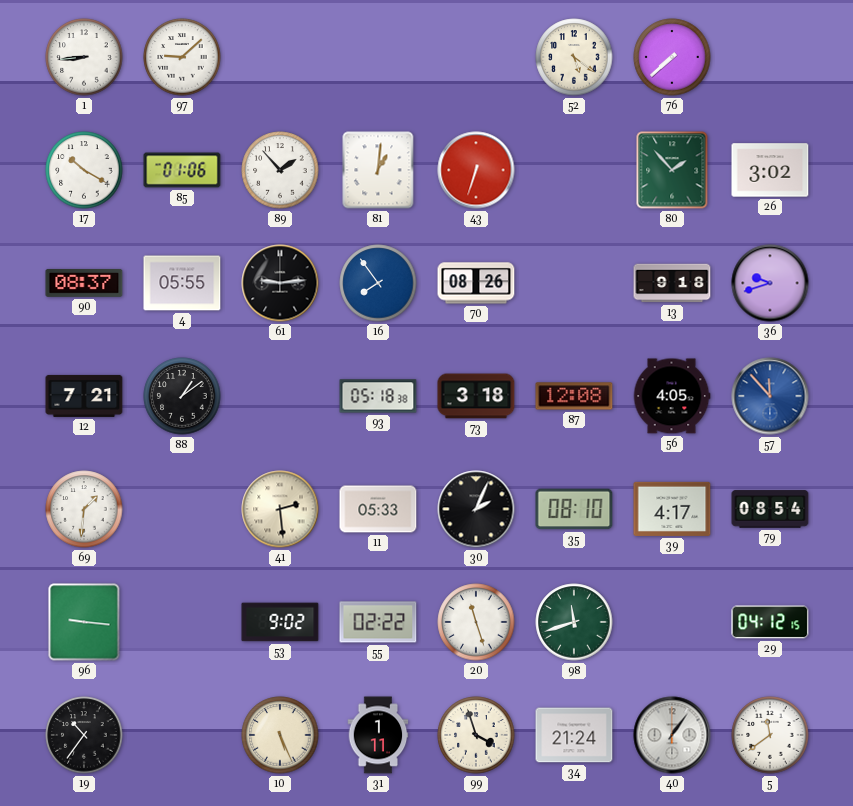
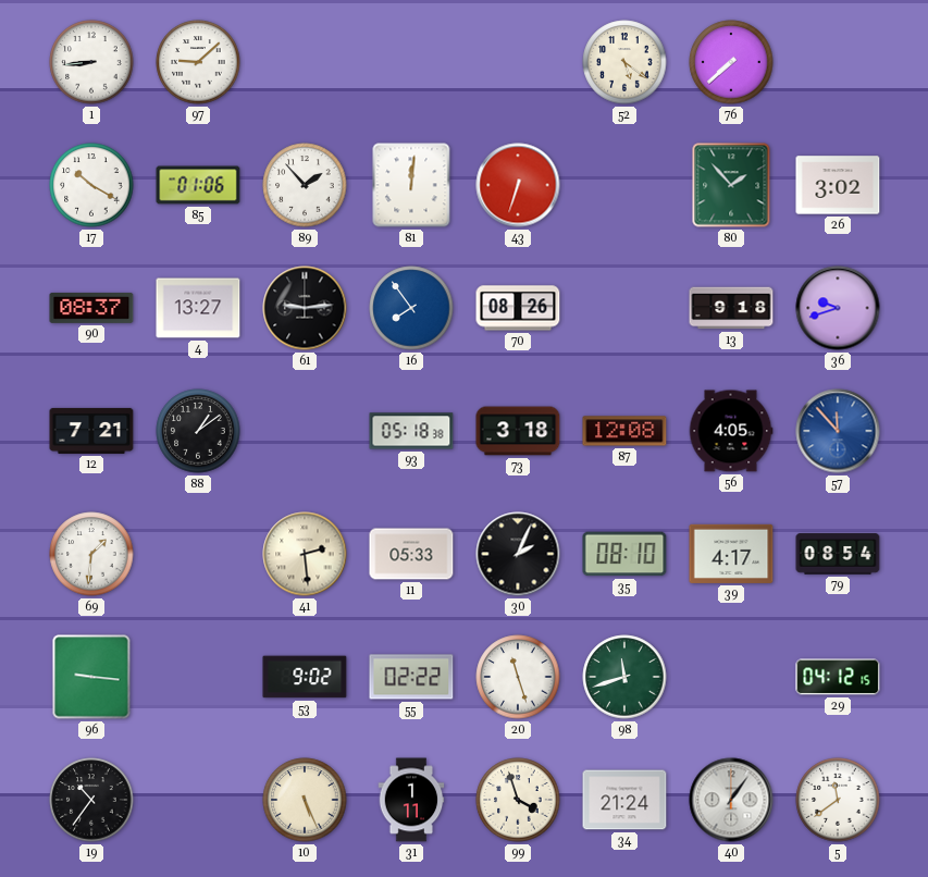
81: 1:01 -> 12:01
4: 05:55 -> 13:27
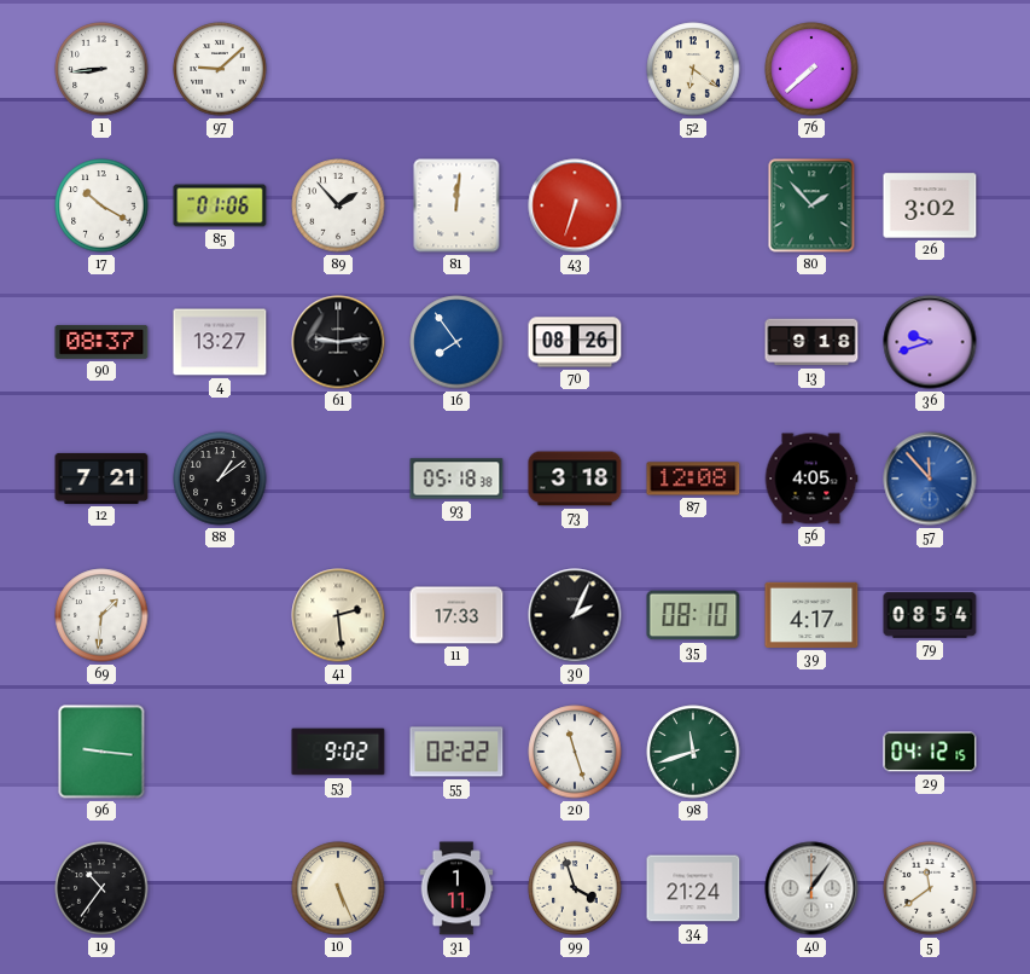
52: 5:21 -> 6:21
11: 05:33 -> 17:33
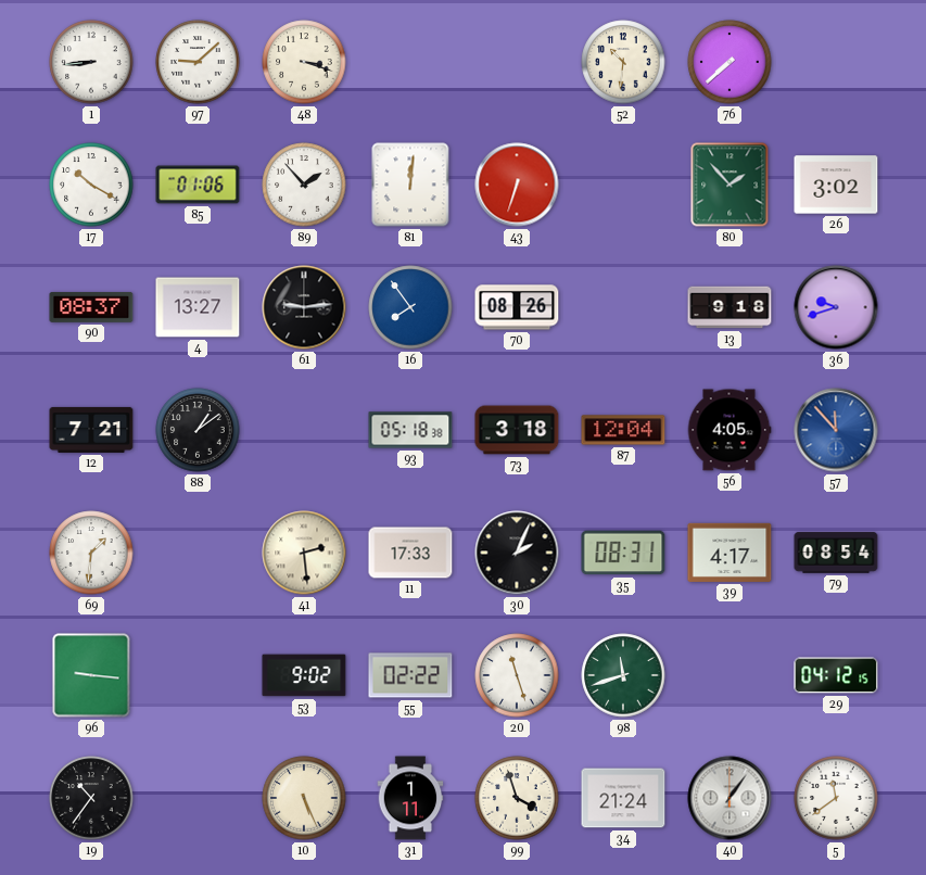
48: none -> 3:18
52: 6:21 -> 10:31
87: 12:08 -> 12:04
35: 08:10 -> 08:31
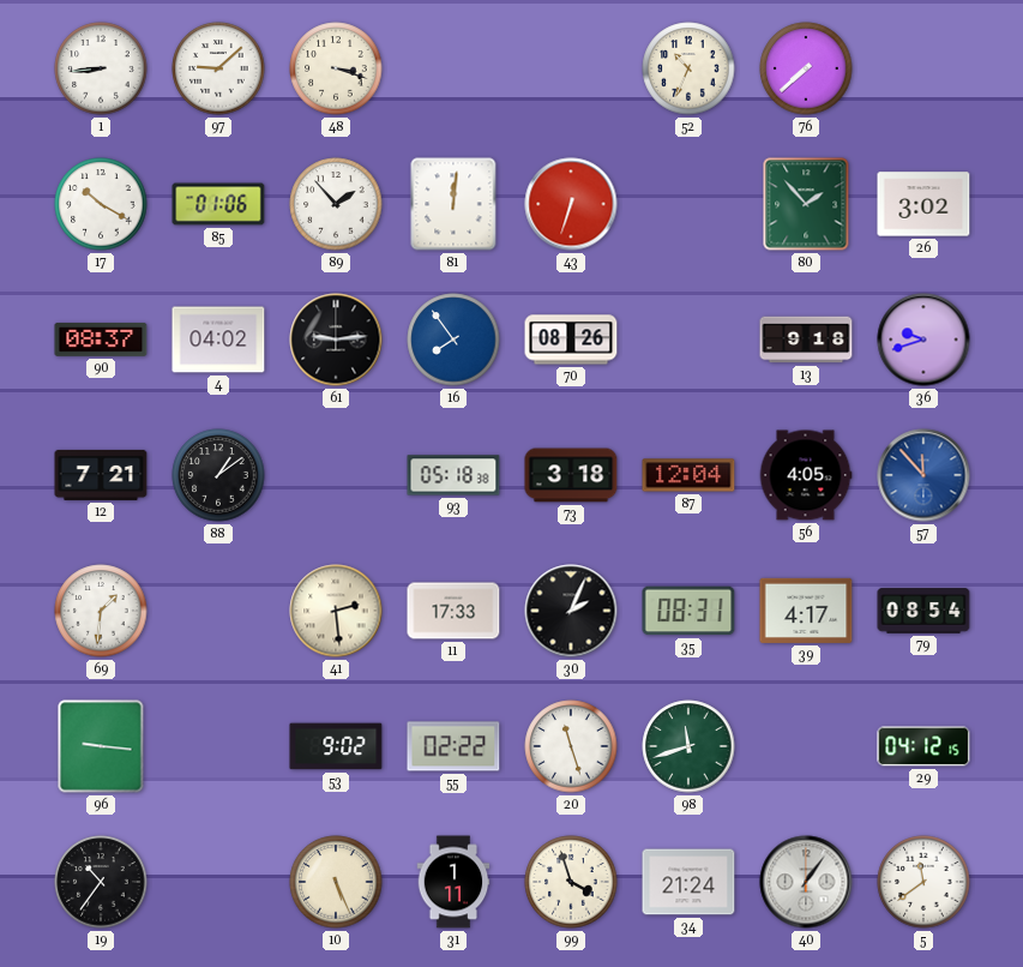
52: 10:31 -> 10:34
4: 13:27 -> 04:02
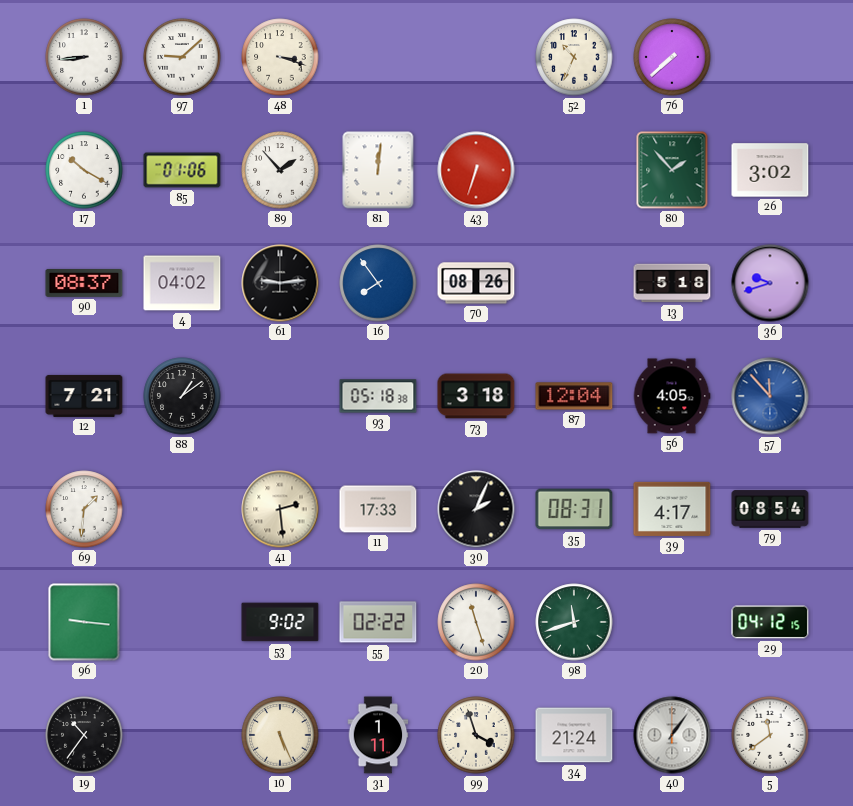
13: 9:18 -> 5:18
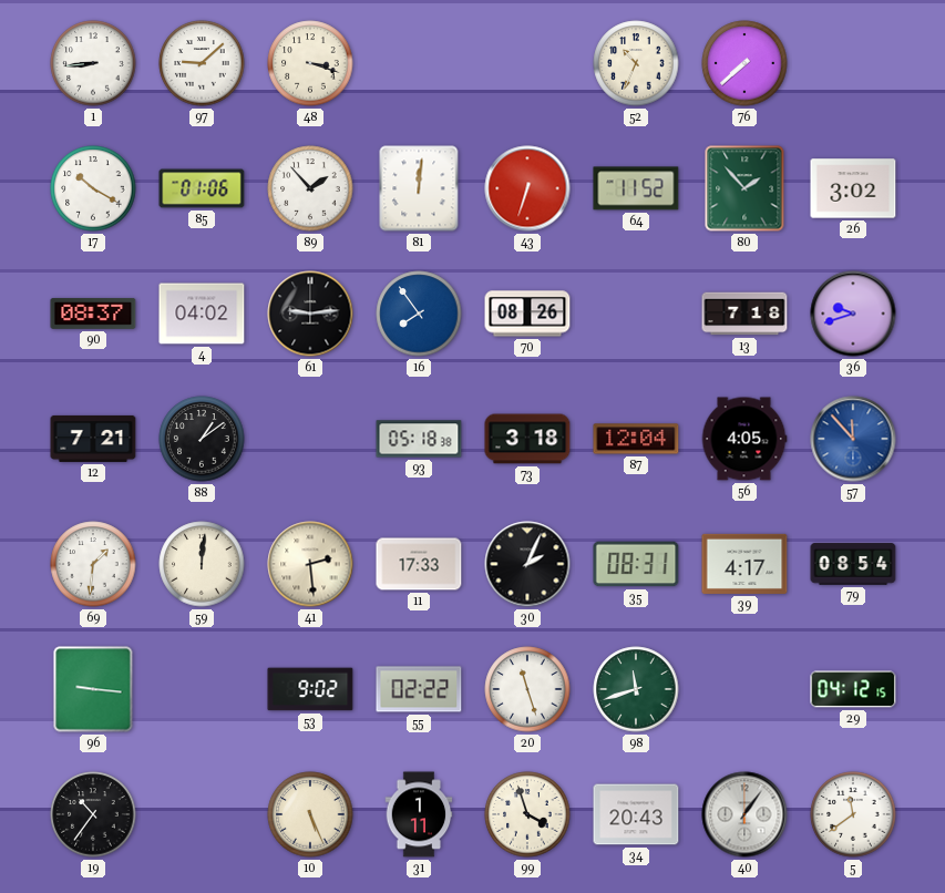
64: none -> 11:52
13: 5:18 -> 7:18
59: none -> 12:01
34: 21:24 -> 20:43
